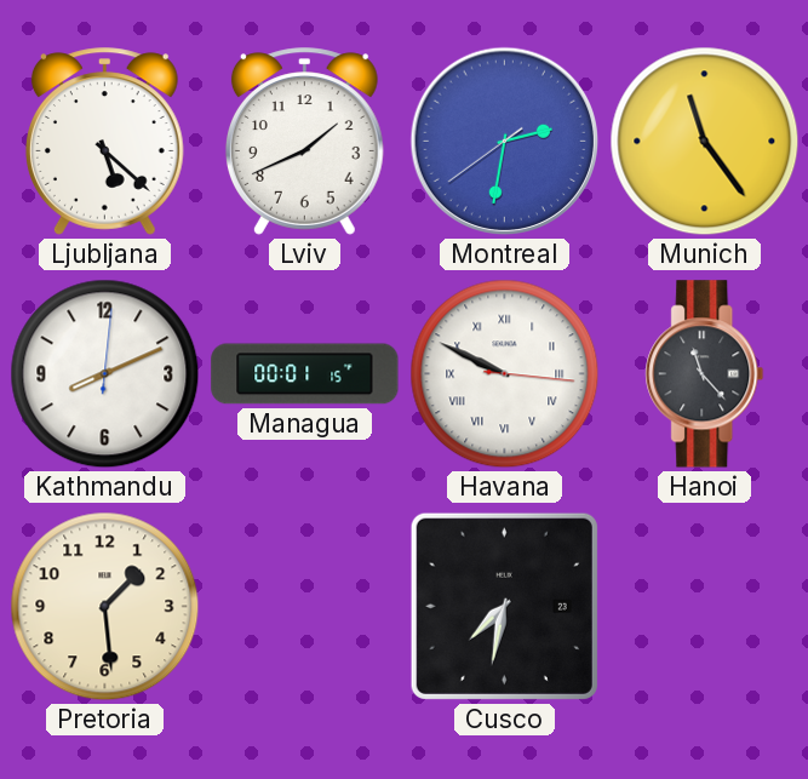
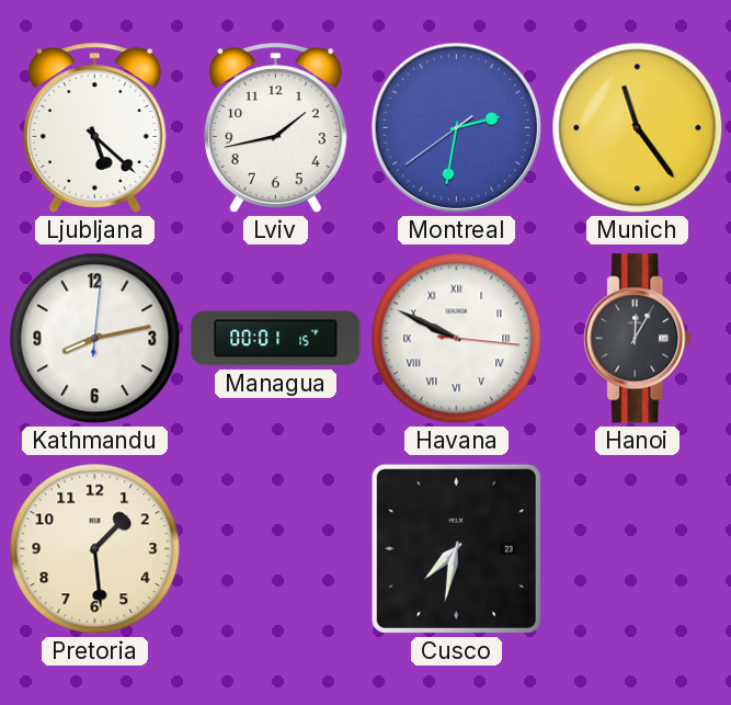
Lviv: 1:41 -> 1:43
Kathmandu: 8:11 -> 8:13
Hanoi: 11:23 -> 12:05
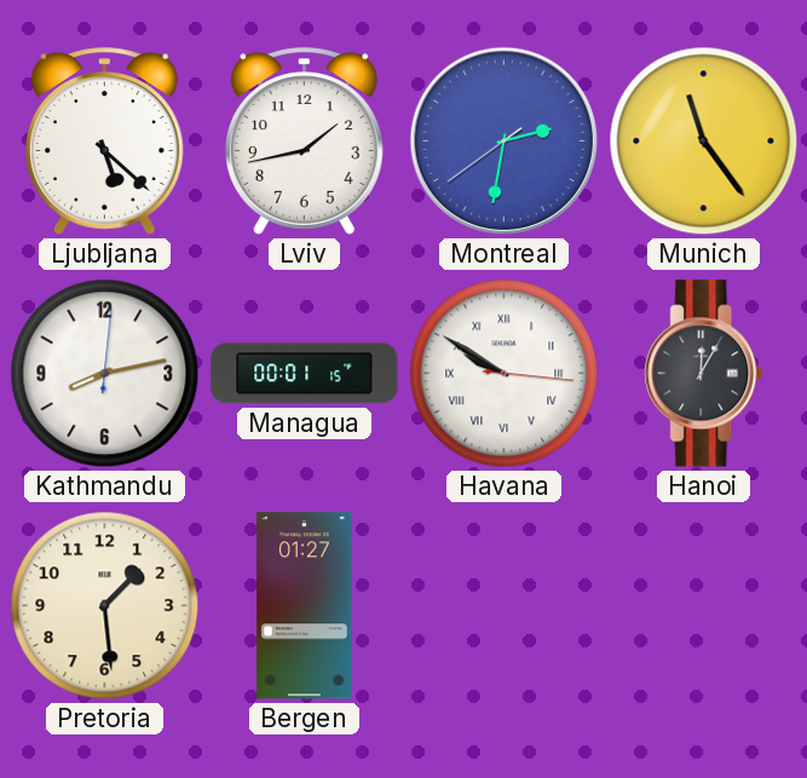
Havana: 9:49 -> 9:50
Bergen: none -> 01:27
Cusco: 7:32 -> none
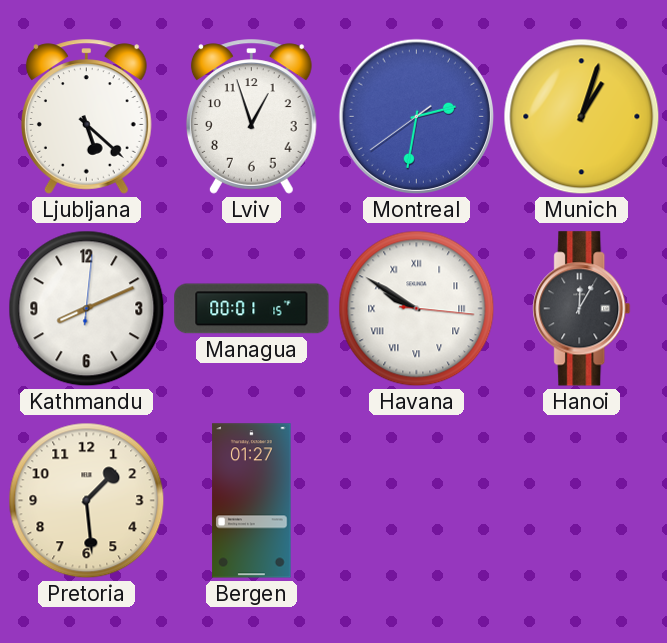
Lviv: 1:43 -> 12:57
Munich: 11:24 -> 1:03
Kathmandu: 8:13 -> 8:11
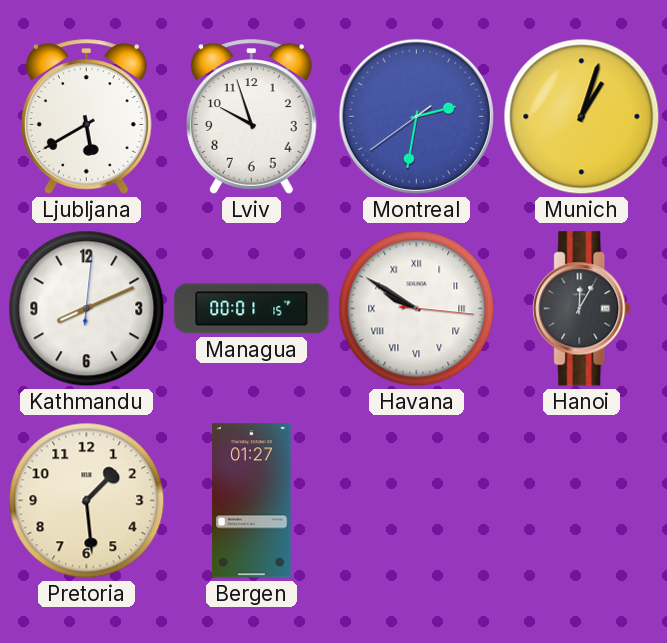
Ljubljana: 5:22 -> 5:40
Lviv: 12:57 -> 9:57
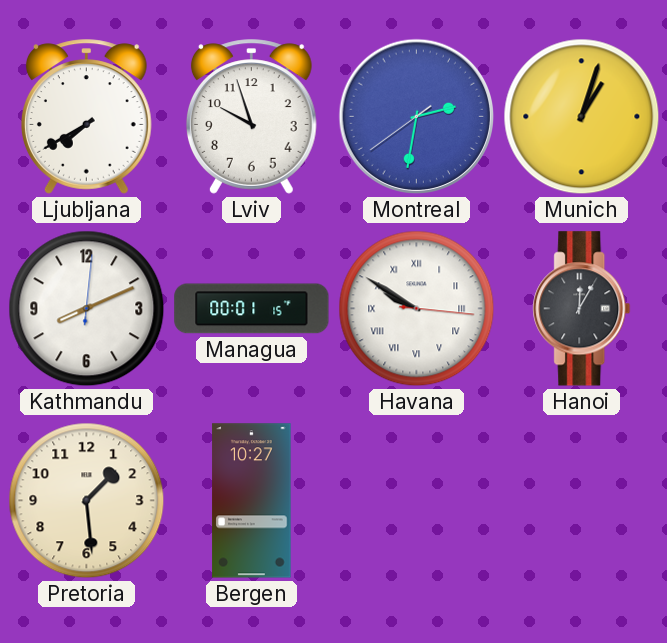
Ljubljana: 5:40 -> 7:40
Bergen: 01:27 -> 10:27
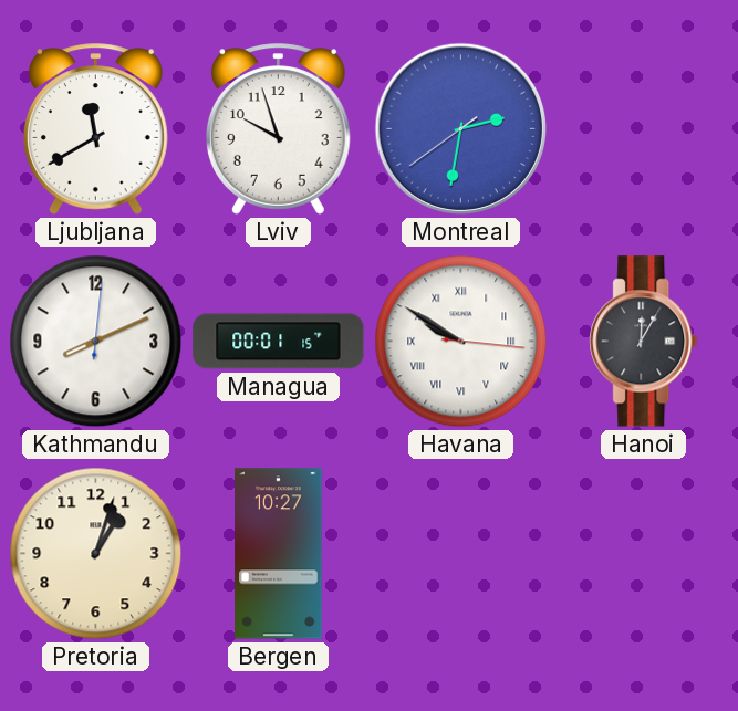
Ljubljana: 7:40 -> 11:40
Munich: 1:03 -> none
Pretoria: 1:29 -> 1:03
